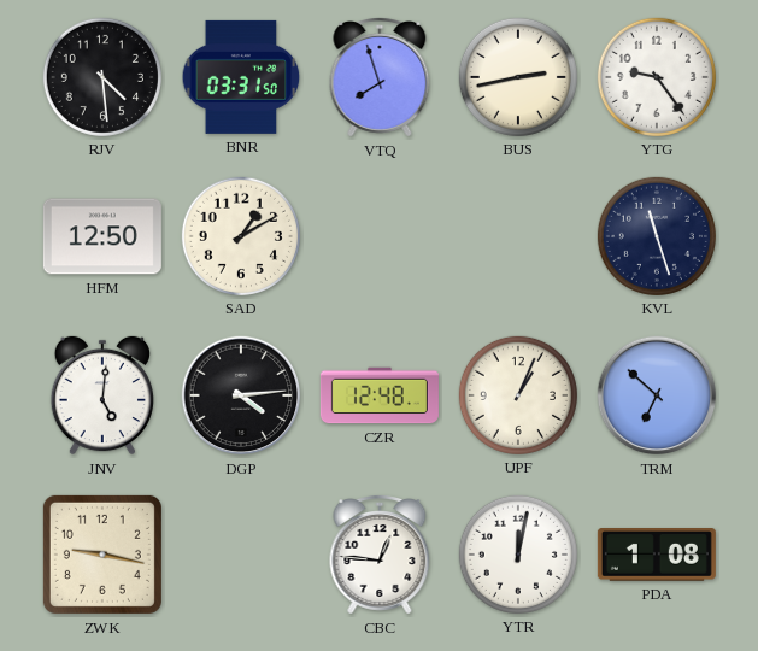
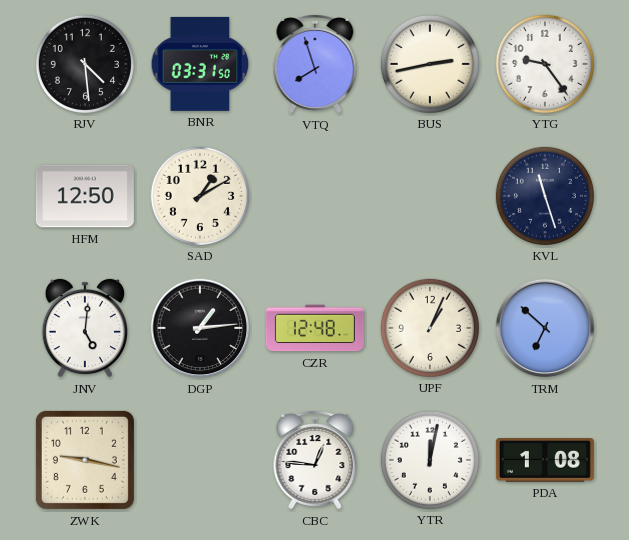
DGP: 4:14 -> 1:14
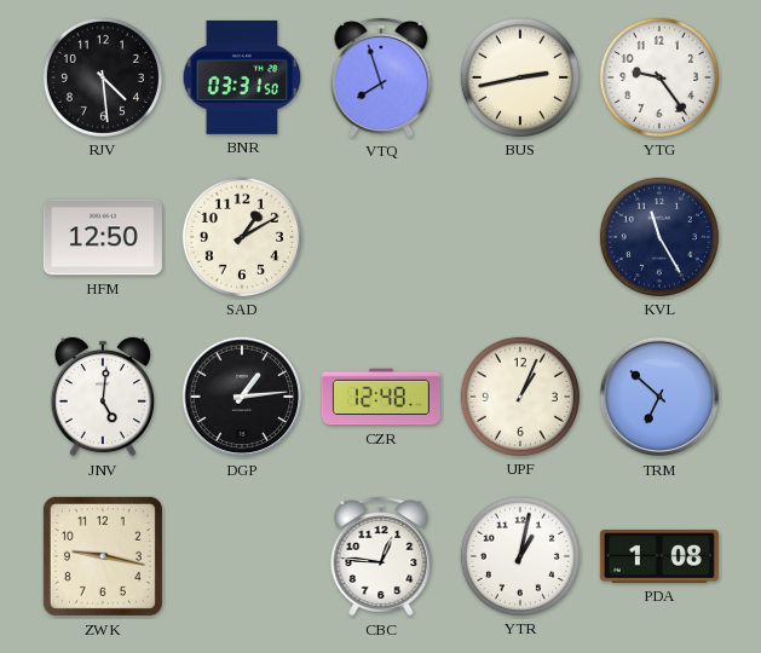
KVL: 11:27 -> 11:25
YTR: 12:02 -> 1:02
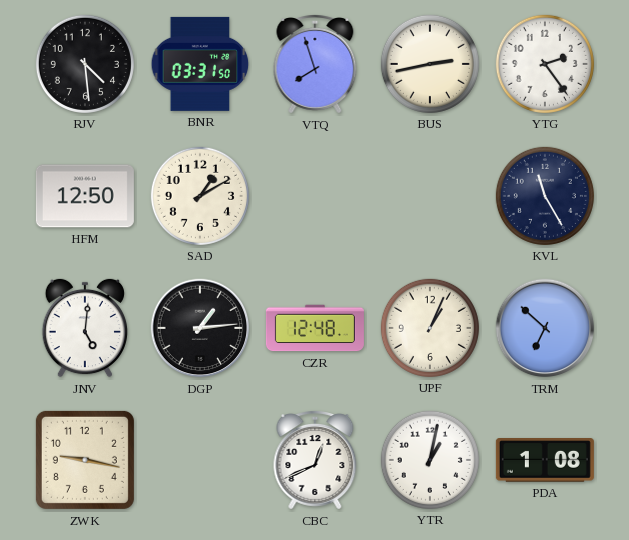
YTG: 9:24 -> 2:24
CBC: 12:46 -> 12:41
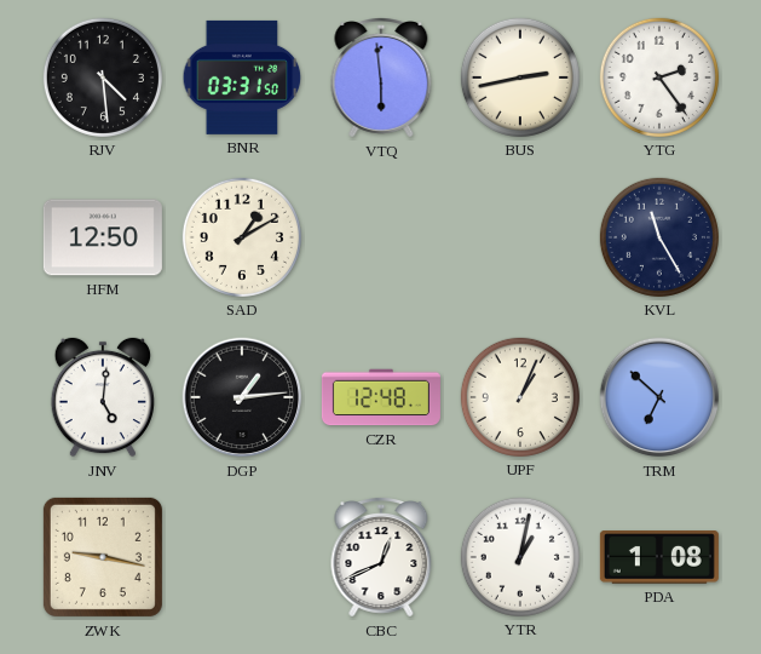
VTQ: 7:57 -> 5:59
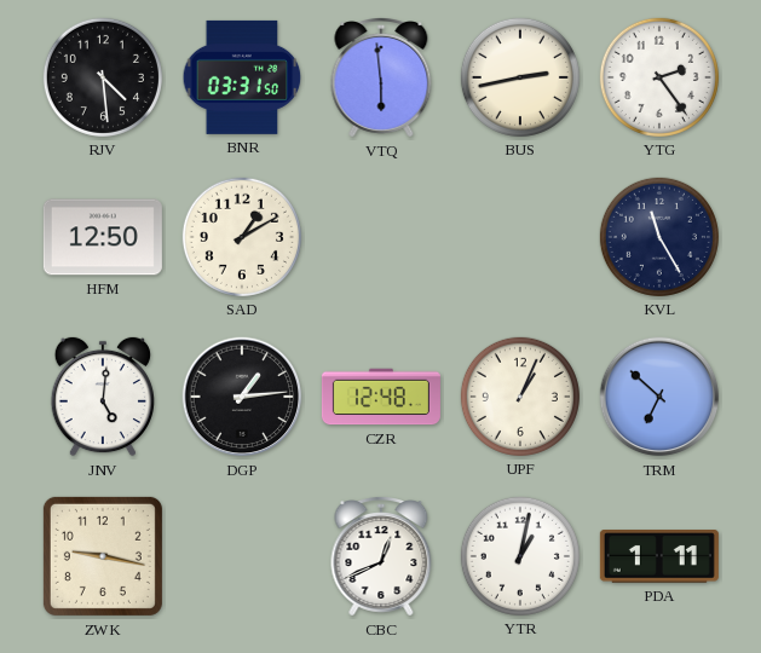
PDA: 1:08 -> 1:11
